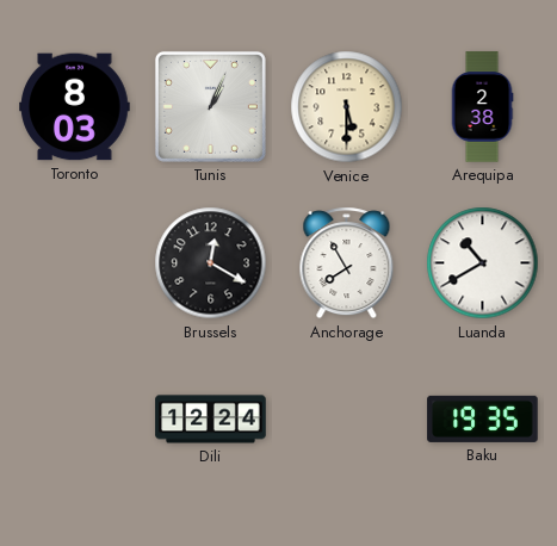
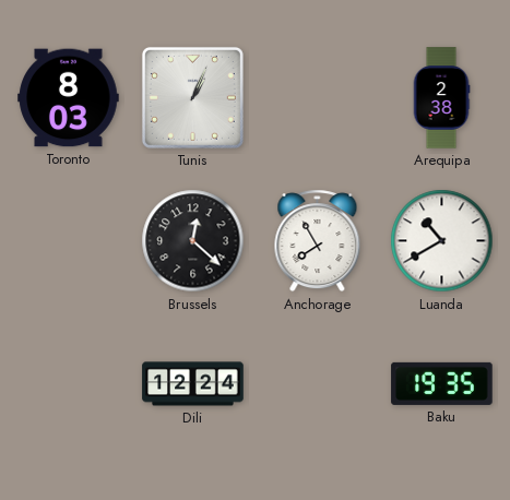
Venice: 5:30 -> none
Brussels: 12:20 -> 12:22
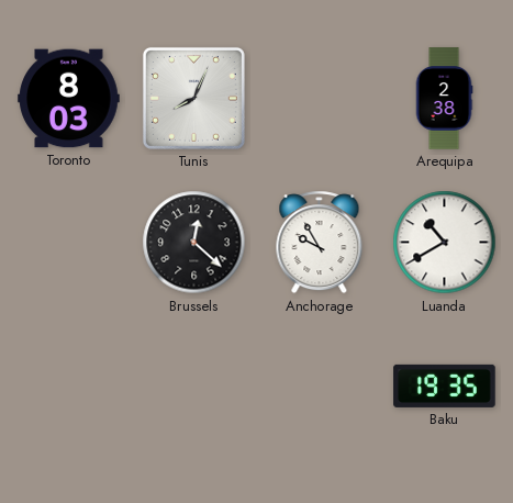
Tunis: 1:04 -> 8:04
Anchorage: 7:55 -> 9:55
Dili: 12:24 -> none
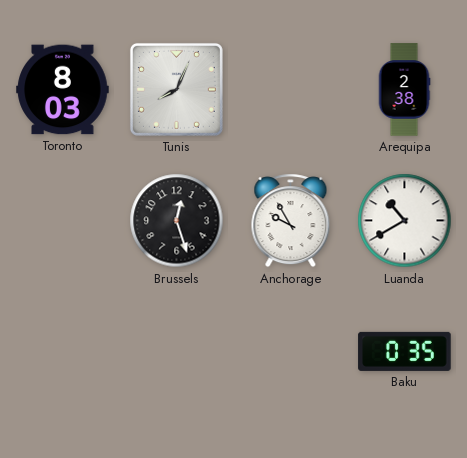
Brussels: 12:22 -> 12:27
Baku: 19:35 -> 0:35
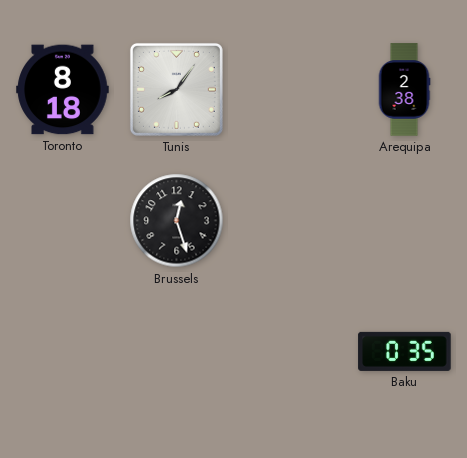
Toronto: 8:03 -> 8:18
Tunis: 8:04 -> 8:06
Anchorage: 9:55 -> none
Luanda: 10:40 -> none
